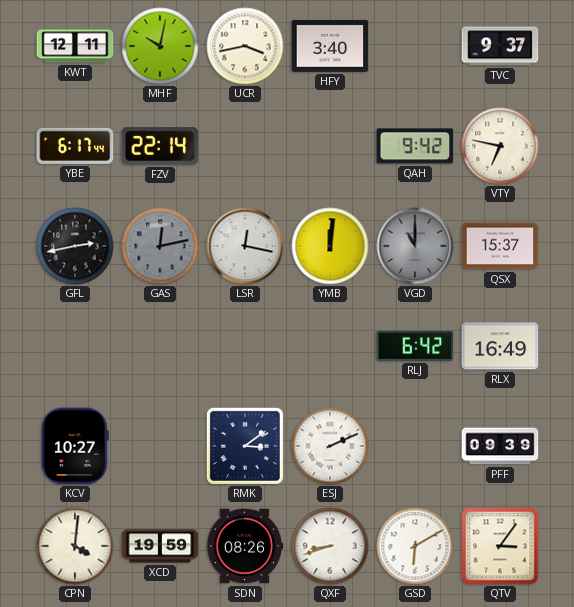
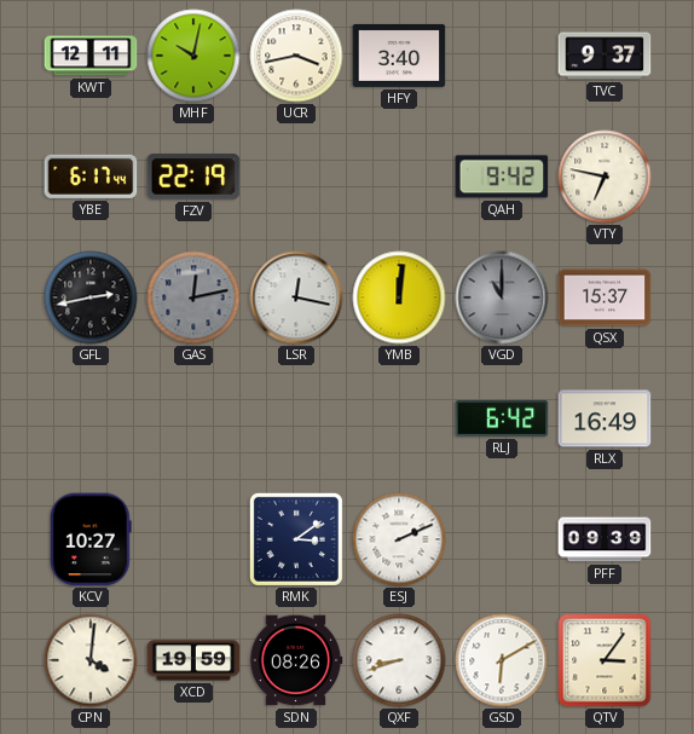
FZV: 22:14 -> 22:19
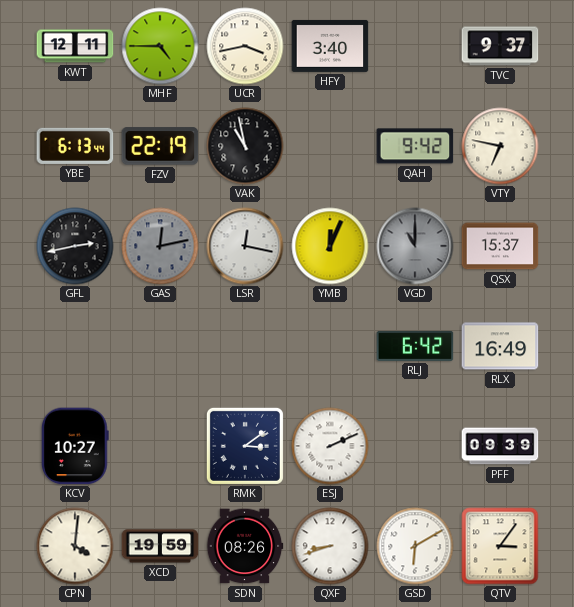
MHF: 10:02 -> 4:45
YBE: 6:17 -> 6:13
VAK: none -> 10:58
YMB: 12:01 -> 12:04
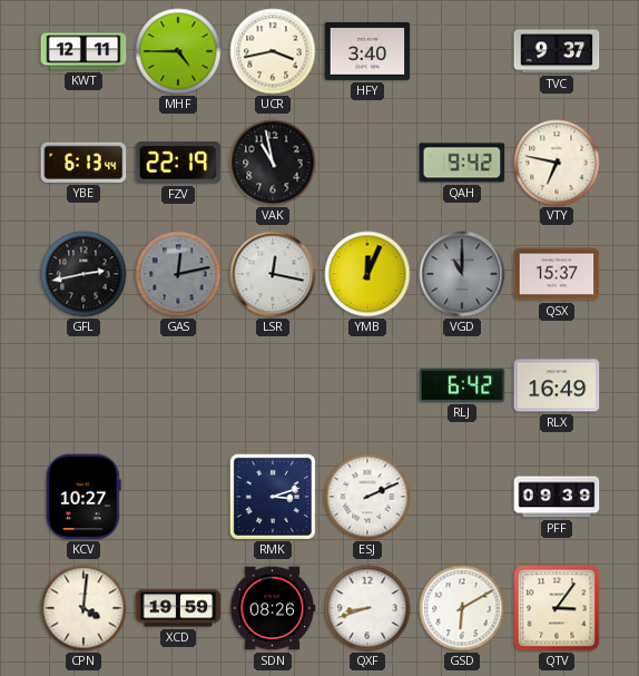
RMK: 3:09 -> 3:12
